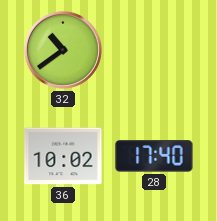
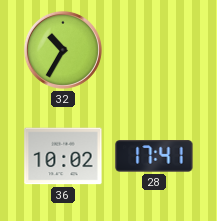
32: 10:39 -> 10:35
28: 17:40 -> 17:41
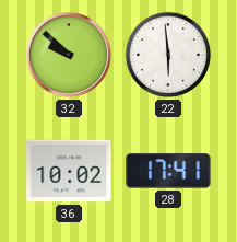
32: 10:35 -> 9:52
22: none -> 5:59
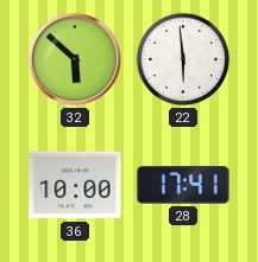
32: 9:52 -> 5:52
36: 10:02 -> 10:00
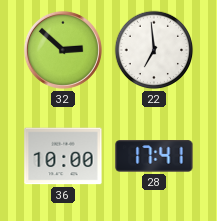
32: 5:52 -> 2:52
22: 5:59 -> 6:59
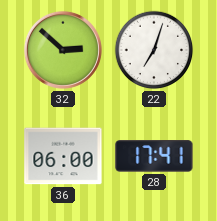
22: 6:59 -> 7:03
36: 10:00 -> 06:00
